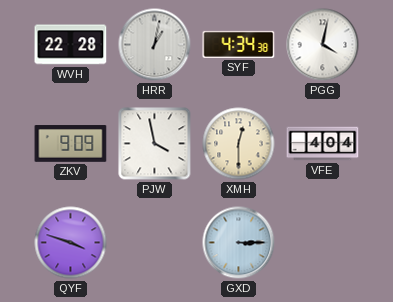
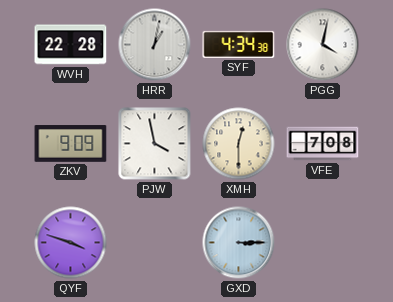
VFE: 4:04 -> 7:08
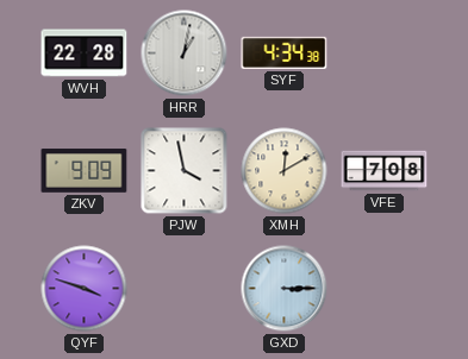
PGG: 4:02 -> none
XMH: 12:30 -> 12:10
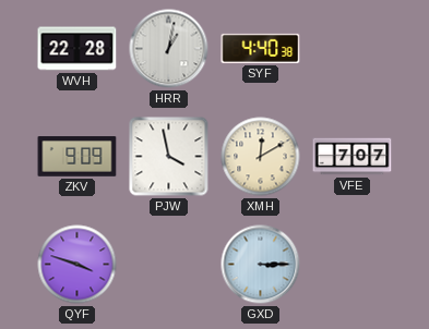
SYF: 4:34 -> 4:40
VFE: 7:08 -> 7:07
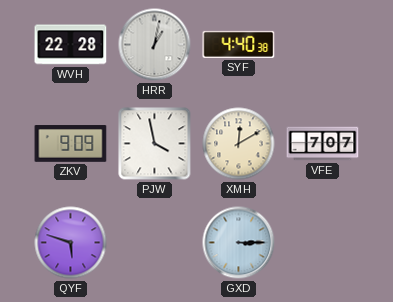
QYF: 3:48 -> 5:48
